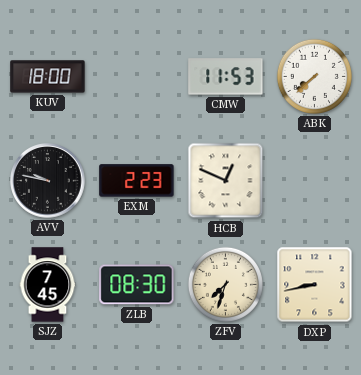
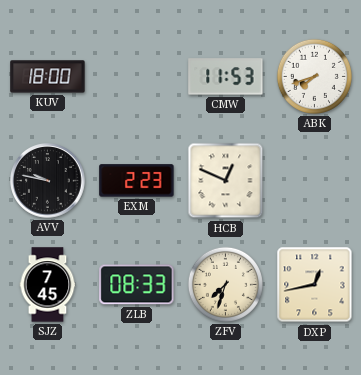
ABK: 7:38 -> 7:42
ZLB: 08:30 -> 08:33
DXP: 8:43 -> 12:43
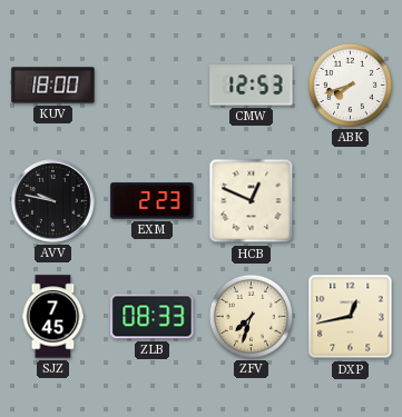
CMW: 11:53 -> 12:53
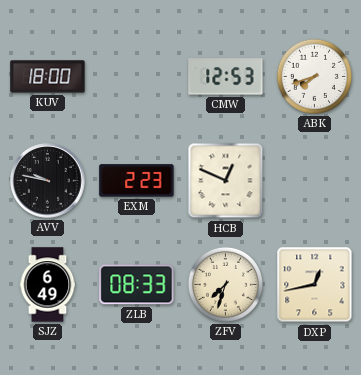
SJZ: 7:45 -> 6:49
